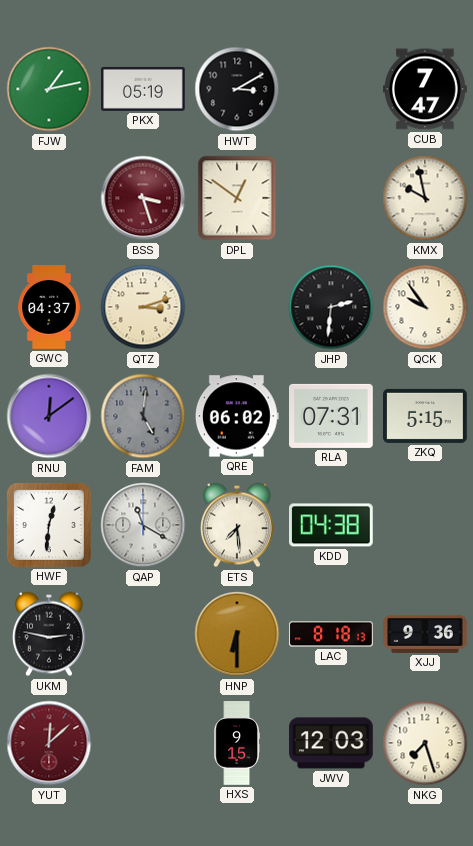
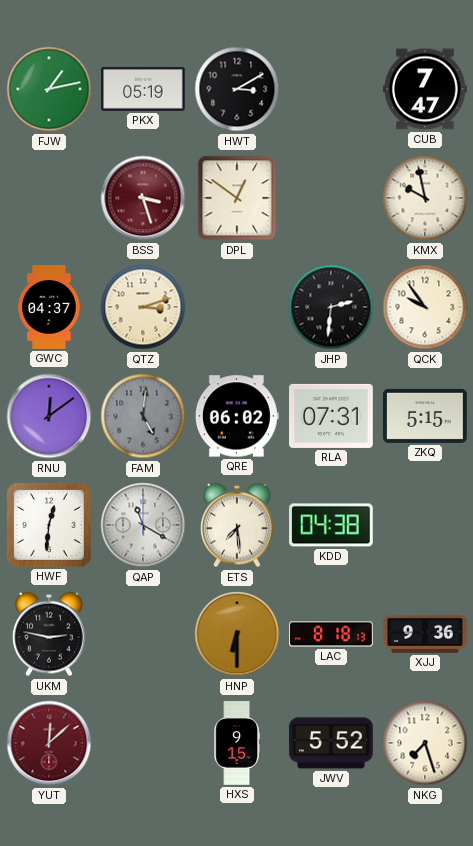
JWV: 12:03 -> 5:52
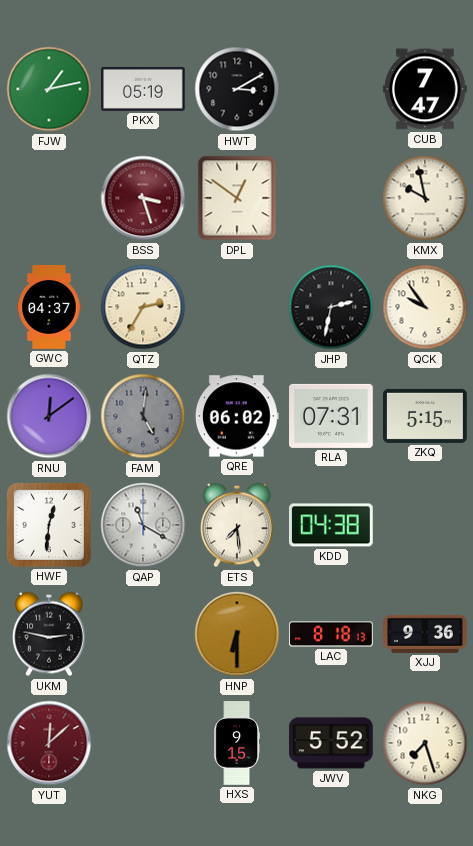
QTZ: 3:12 -> 2:35
JHP: 2:31 -> 2:32
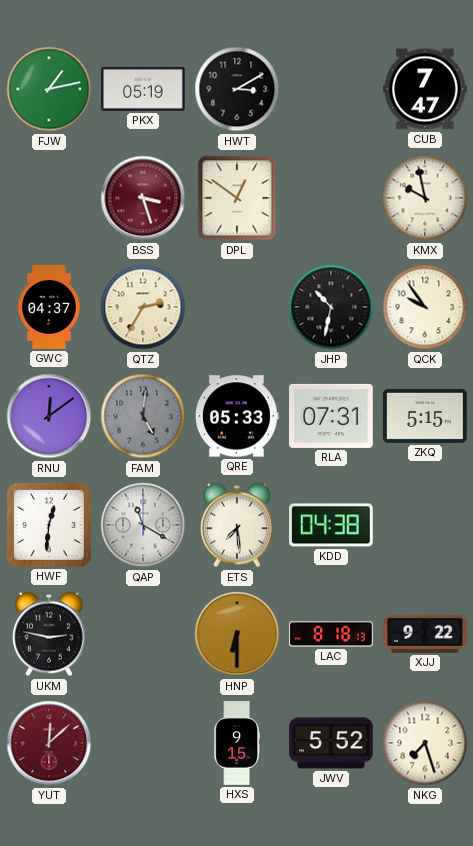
JHP: 2:32 -> 10:32
QRE: 06:02 -> 05:33
XJJ: 9:36 -> 9:22
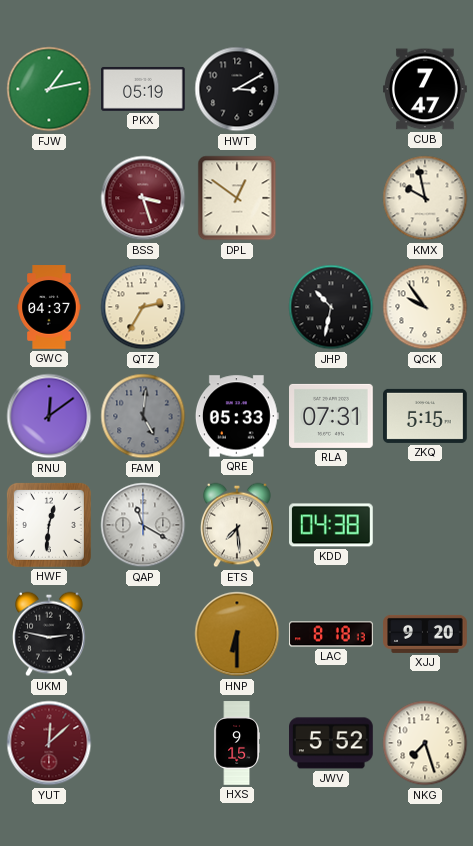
XJJ: 9:22 -> 9:20
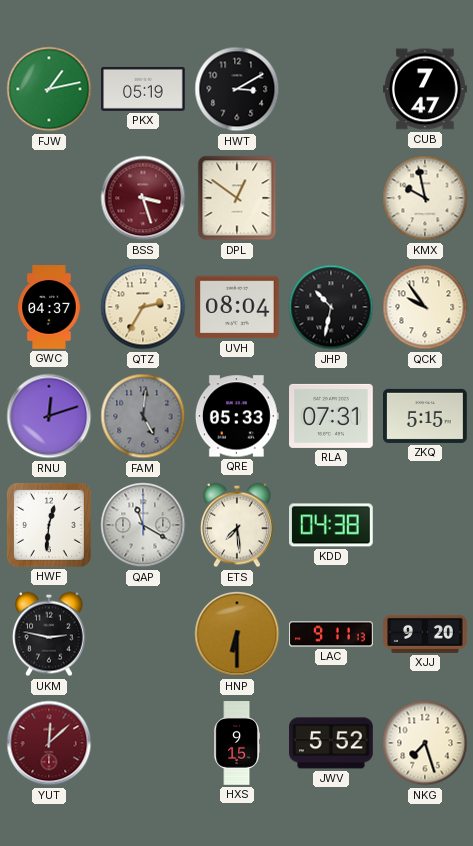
UVH: none -> 08:04
RNU: 12:09 -> 12:12
LAC: 8:18 -> 9:11
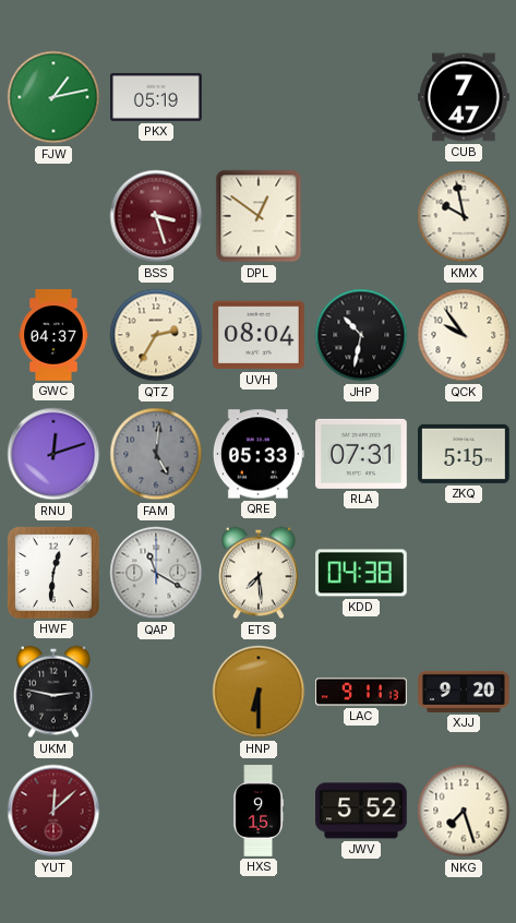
HWT: 3:10 -> none
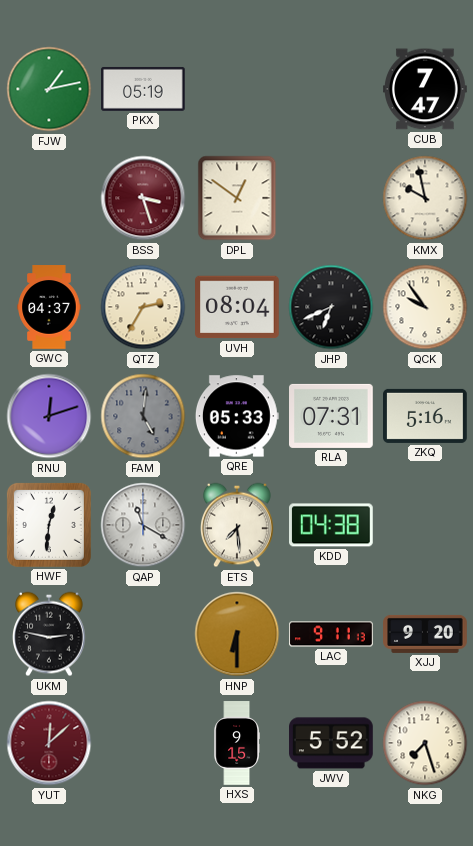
JHP: 10:32 -> 6:41
ZKQ: 5:15 -> 5:16
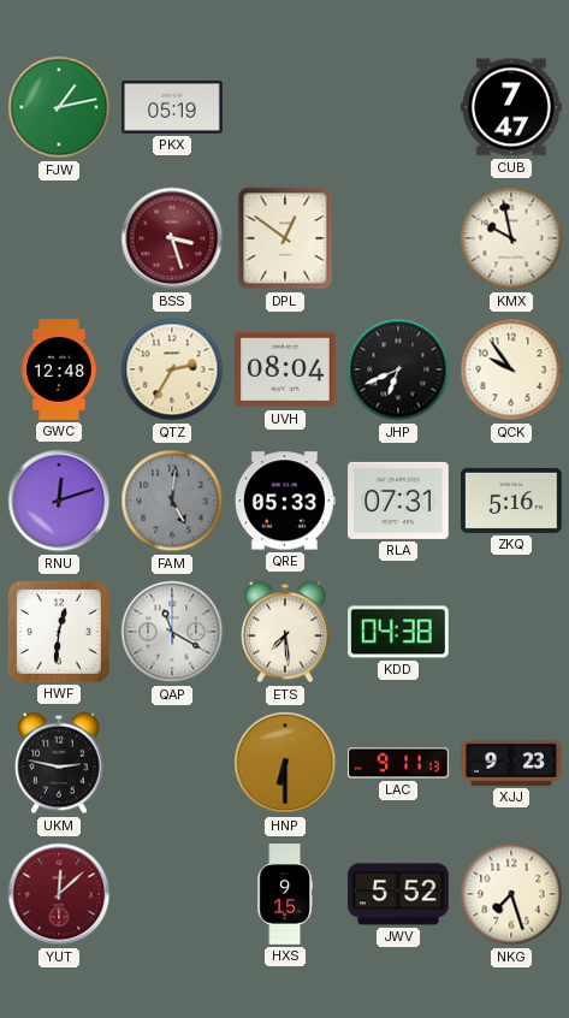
GWC: 04:37 -> 12:48
XJJ: 9:20 -> 9:23
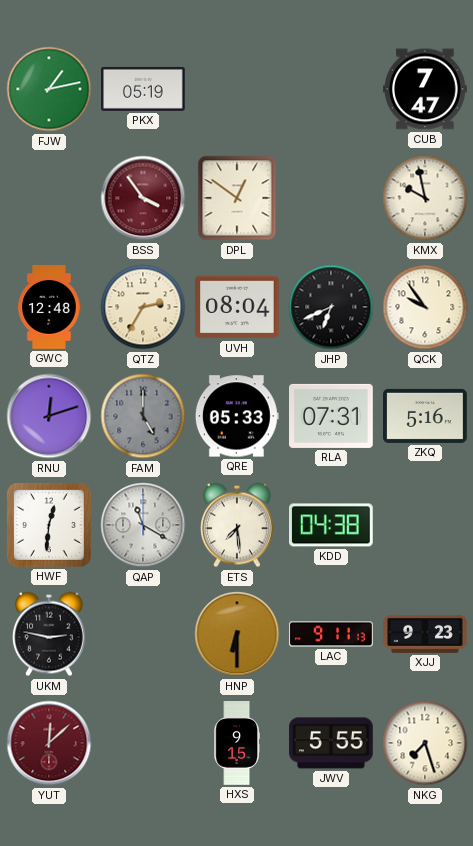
BSS: 3:27 -> 3:54
FAM: 5:01 -> 5:00
JWV: 5:52 -> 5:55
